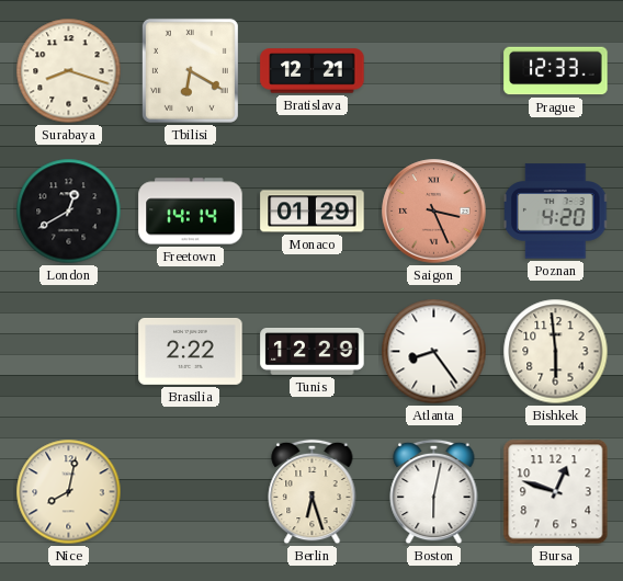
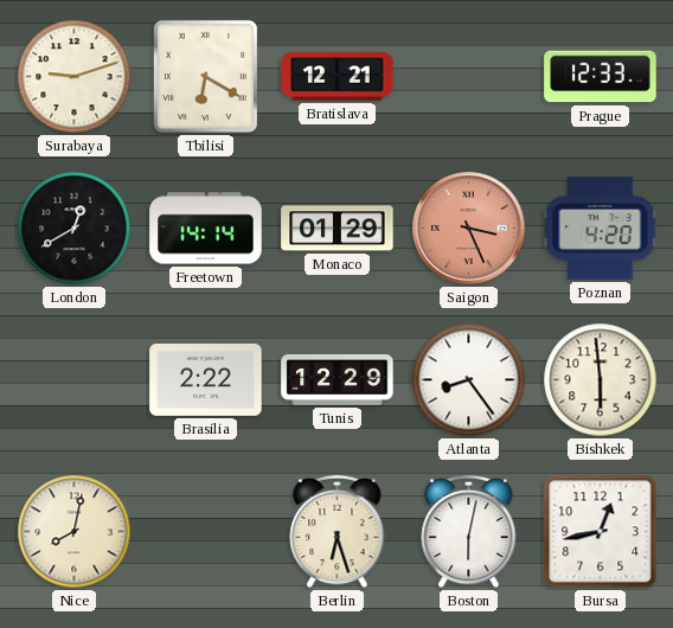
Surabaya: 8:18 -> 9:12
Bursa: 12:48 -> 12:43
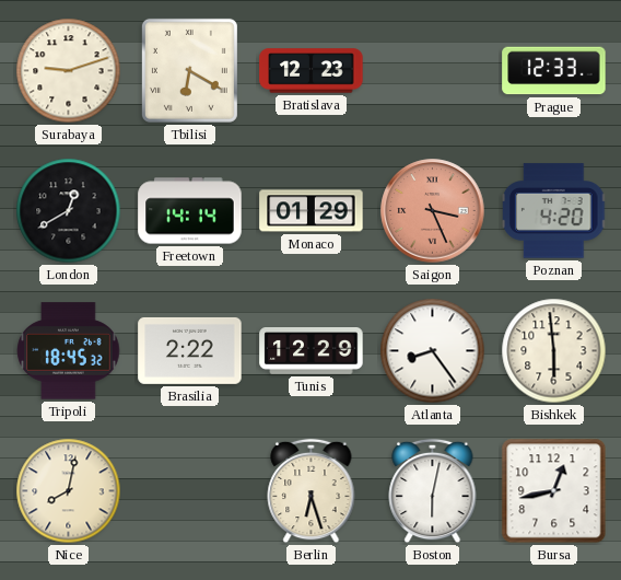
Bratislava: 12:21 -> 12:23
Tripoli: none -> 18:45
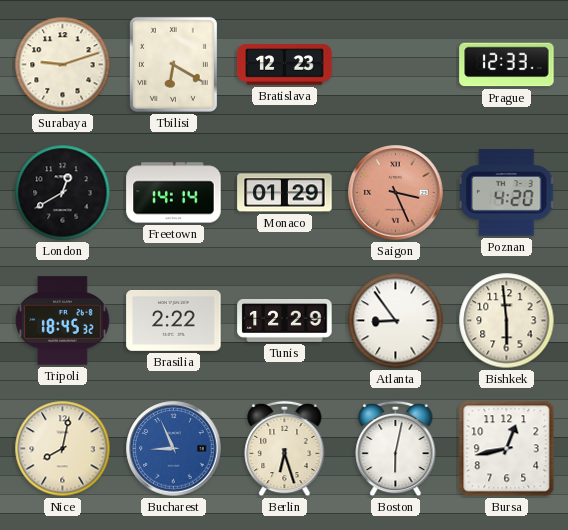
Atlanta: 8:24 -> 8:54
Bucharest: none -> 8:56
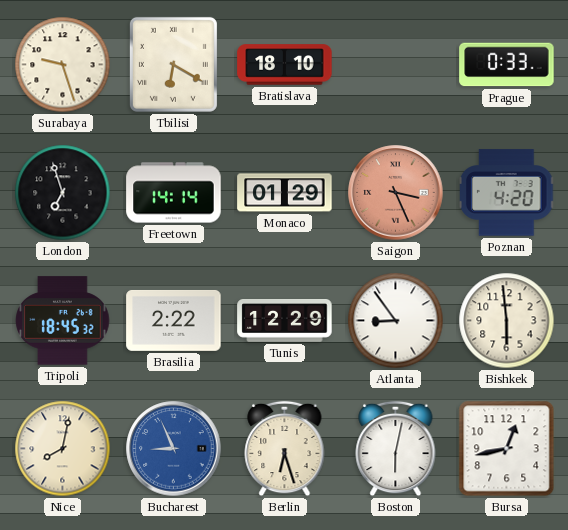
Surabaya: 9:12 -> 9:27
Bratislava: 12:23 -> 18:10
Prague: 12:33 -> 0:33
London: 12:40 -> 6:57
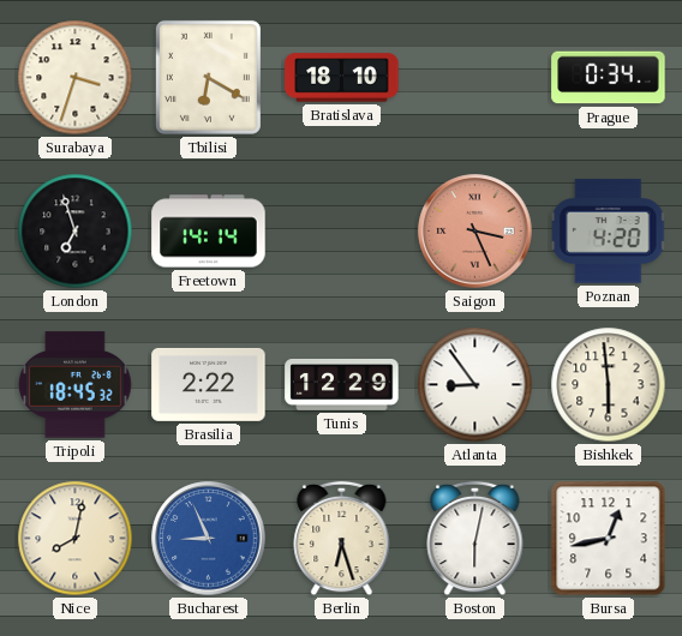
Surabaya: 9:27 -> 3:33
Prague: 0:33 -> 0:34
Monaco: 01:29 -> none
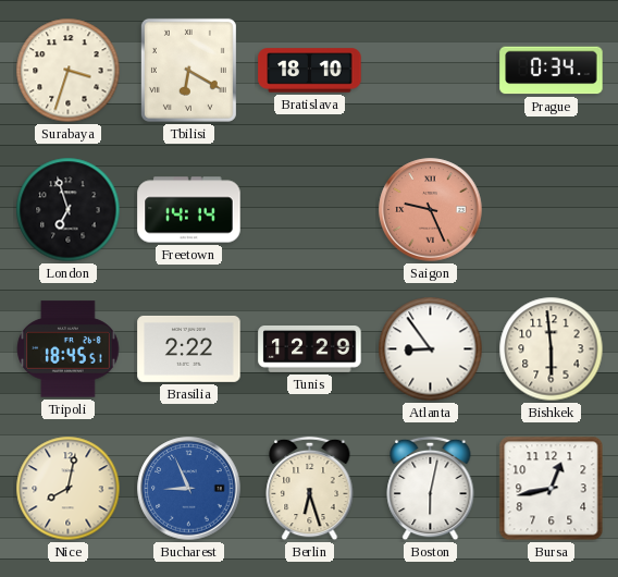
Saigon: 3:26 -> 9:26
Poznan: 4:20 -> none
Tripoli: 18:45:32 -> 18:45:51
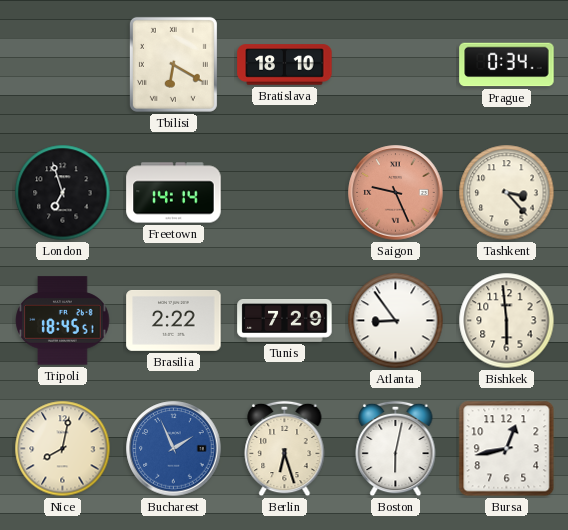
Surabaya: 3:33 -> none
Tashkent: none -> 3:23
Tunis: 12:29 -> 7:29
Bucharest: 8:56 -> 1:56
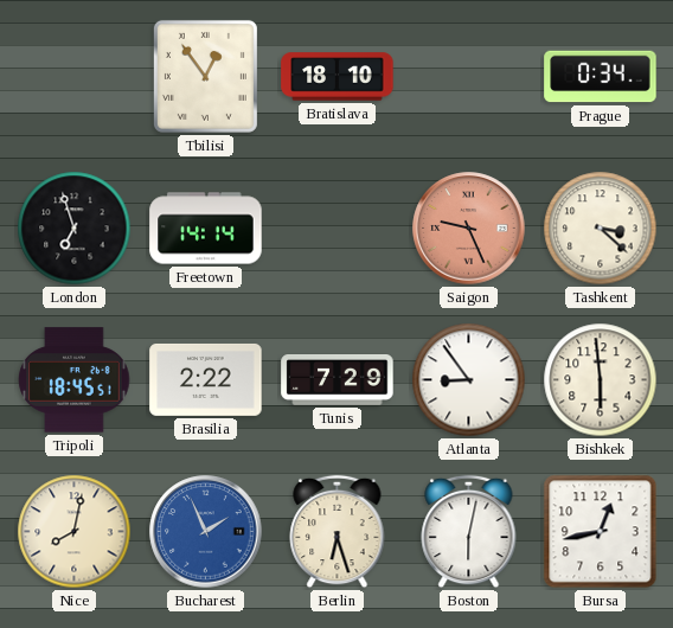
Tbilisi: 6:20 -> 12:54
Tashkent: 3:23 -> 3:22
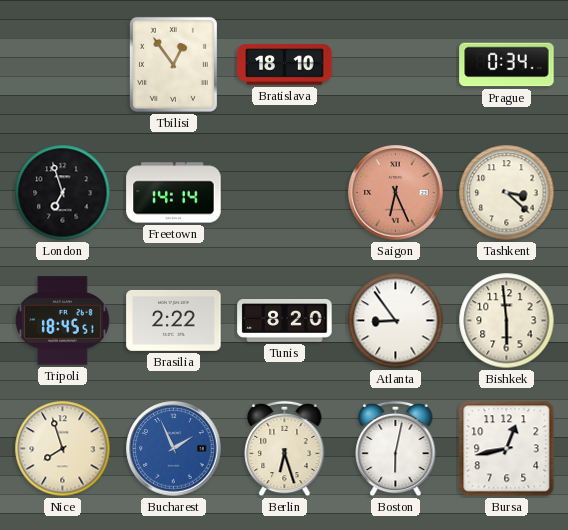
Saigon: 9:26 -> 6:26
Tunis: 7:29 -> 8:20
Nice: 8:02 -> 7:57
